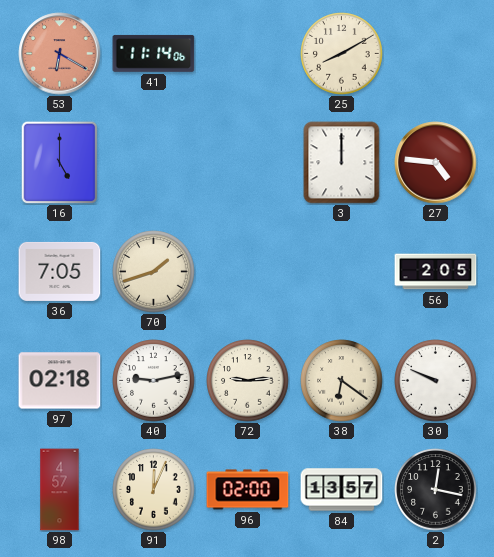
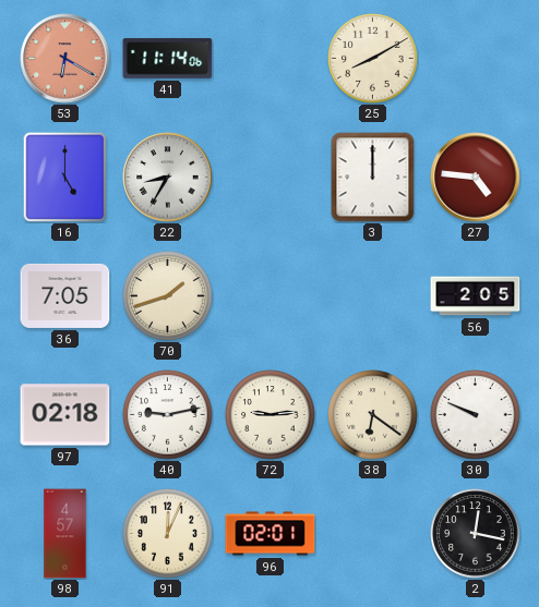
22: none -> 8:35
96: 02:00 -> 02:01
84: 13:57 -> none
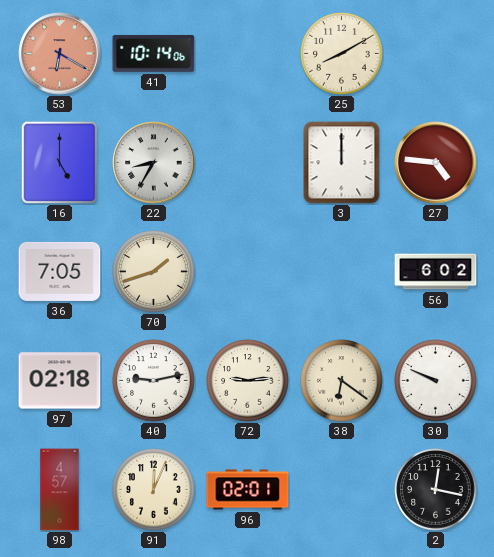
41: 11:14 -> 10:14
56: 2:05 -> 6:02
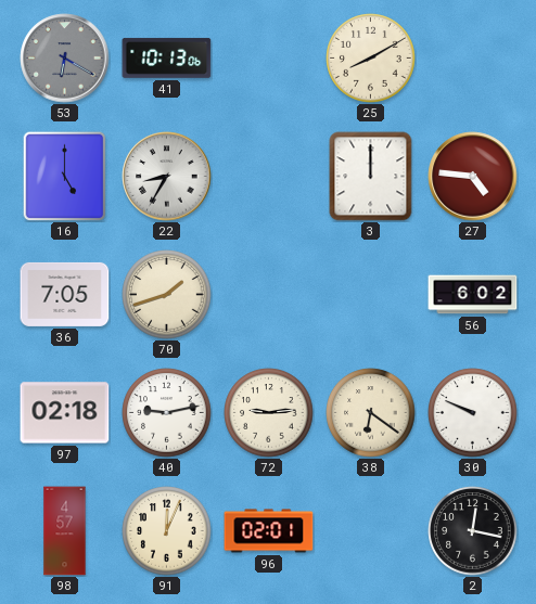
53 dial: salmon -> grey
41: 10:14 -> 10:13
